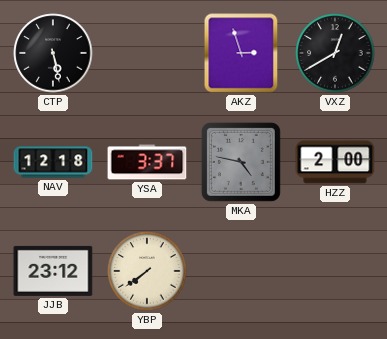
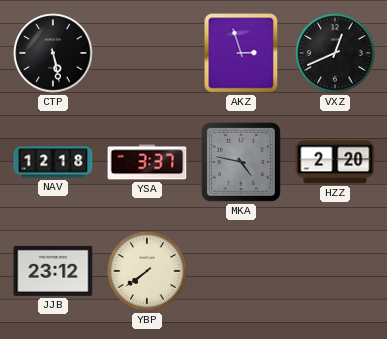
VXZ: 12:40 -> 12:41
HZZ: 2:00 -> 2:20
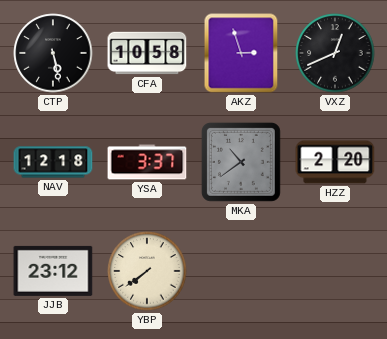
CFA: none -> 10:58
MKA: 4:47 -> 10:39
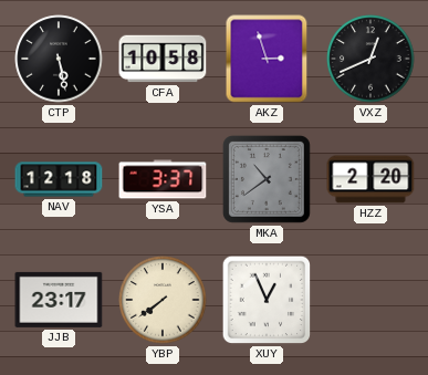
JJB: 23:12 -> 23:17
XUY: none -> 12:56
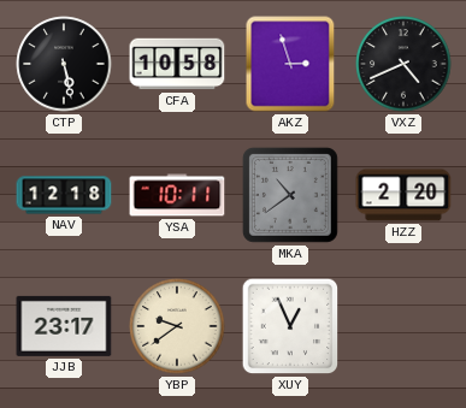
VXZ: 12:41 -> 4:41
YSA: 3:37 -> 10:11
YBP: 7:39 -> 9:39
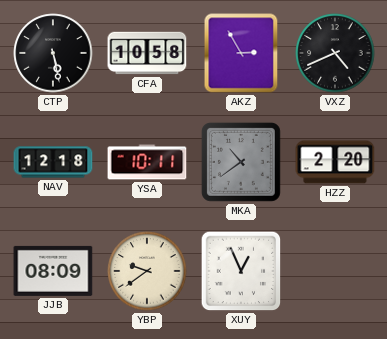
AKZ: 2:57 -> 2:55
JJB: 23:17 -> 08:09
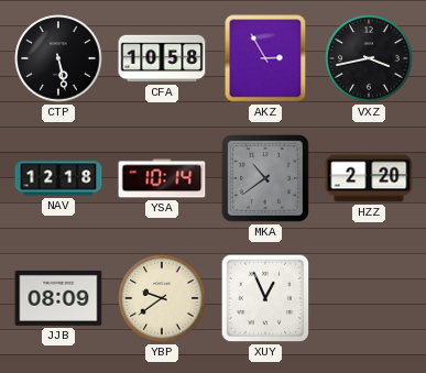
VXZ: 4:41 -> 3:43
YSA: 10:11 -> 10:14
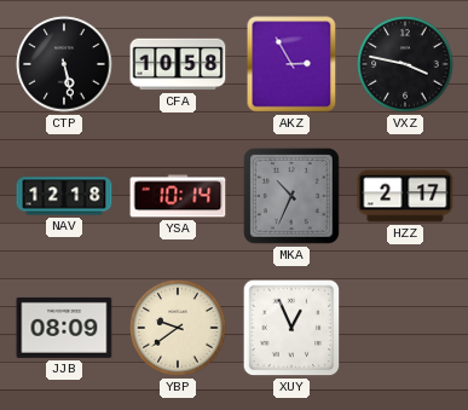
VXZ: 3:43 -> 3:47
MKA: 10:39 -> 10:34
HZZ: 2:20 -> 2:17
